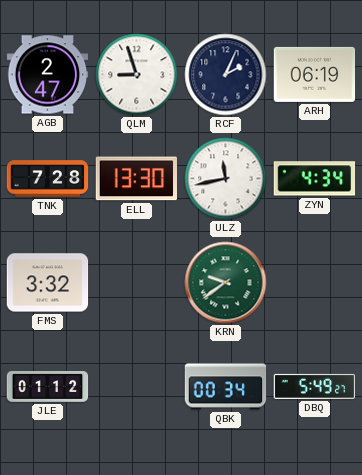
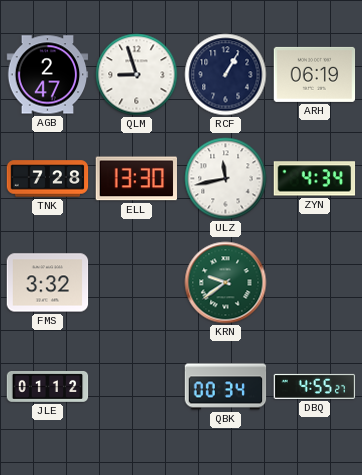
RCF: 2:04 -> 1:05
DBQ: 5:49 -> 4:55
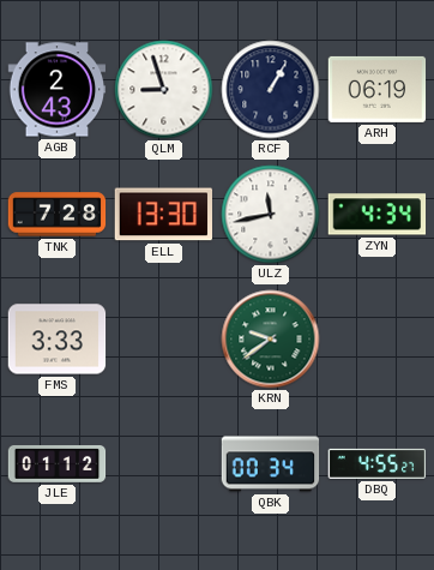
AGB: 2:47 -> 2:43
FMS: 3:32 -> 3:33
